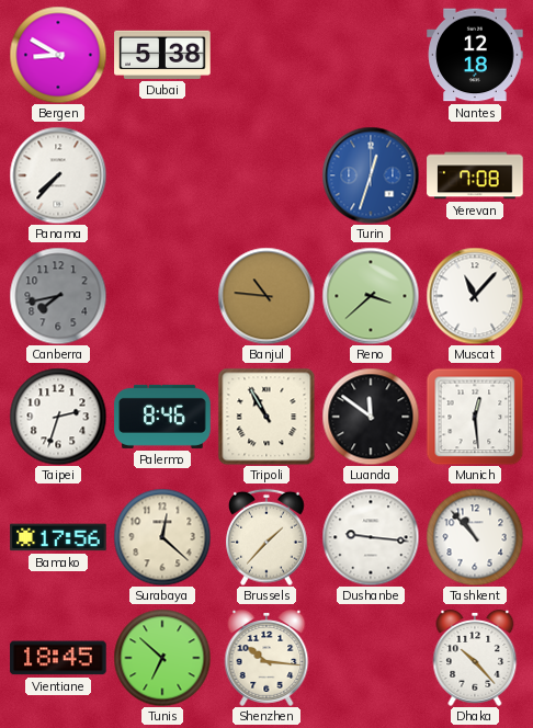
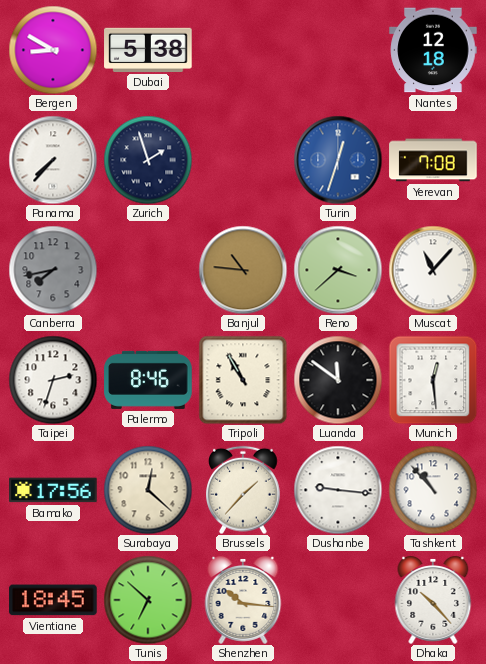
Zurich: none -> 1:57
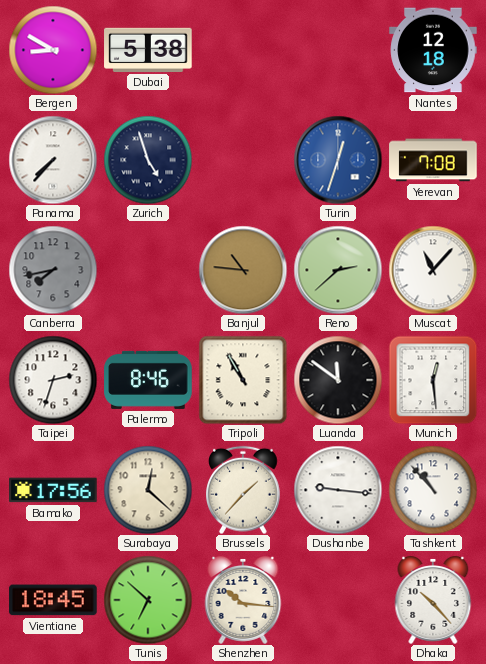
Zurich: 1:57 -> 4:57
Reno: 3:38 -> 2:38
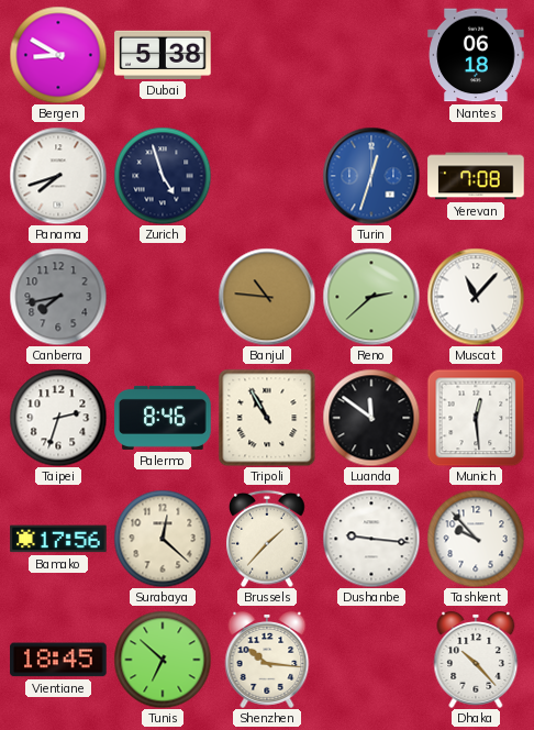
Nantes: 12:18 -> 06:18
Panama: 7:37 -> 7:42
Tashkent: 10:53 -> 9:53
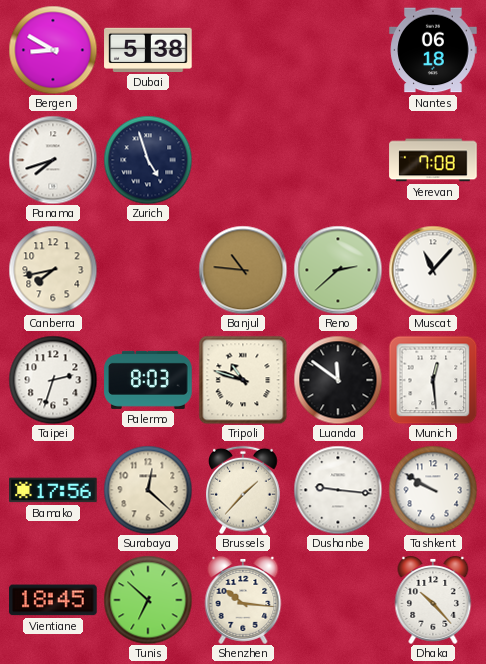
Turin: 12:33 -> none
Canberra dial: grey -> cream
Palermo: 8:46 -> 8:03
Tripoli: 10:55 -> 10:48
Tashkent: 9:53 -> 9:50
